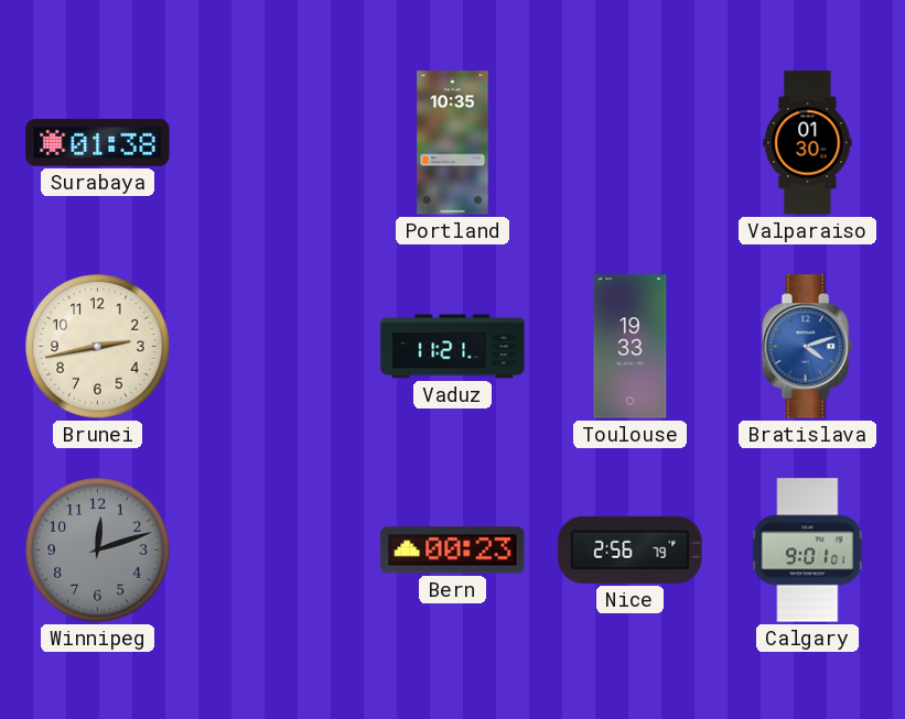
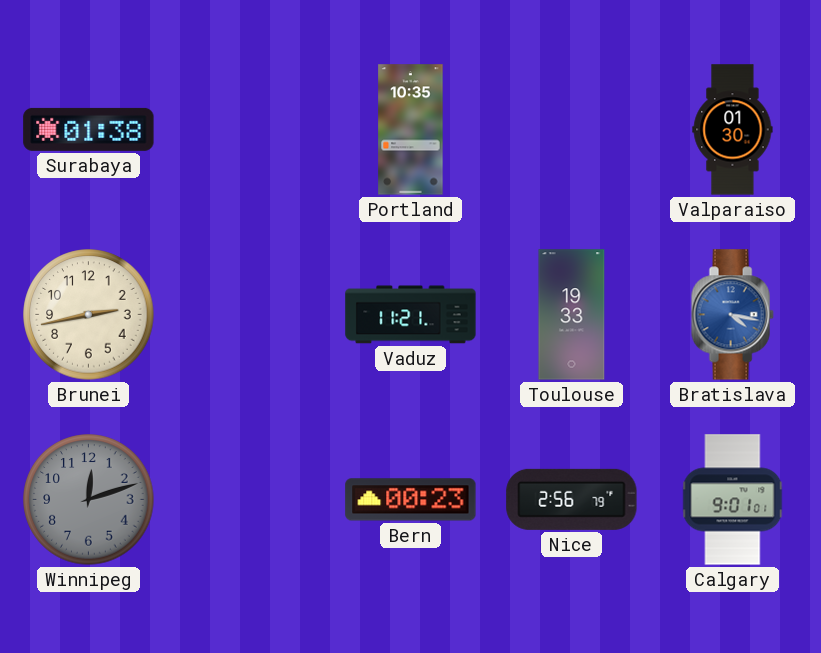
Bratislava: 4:12 -> 4:17
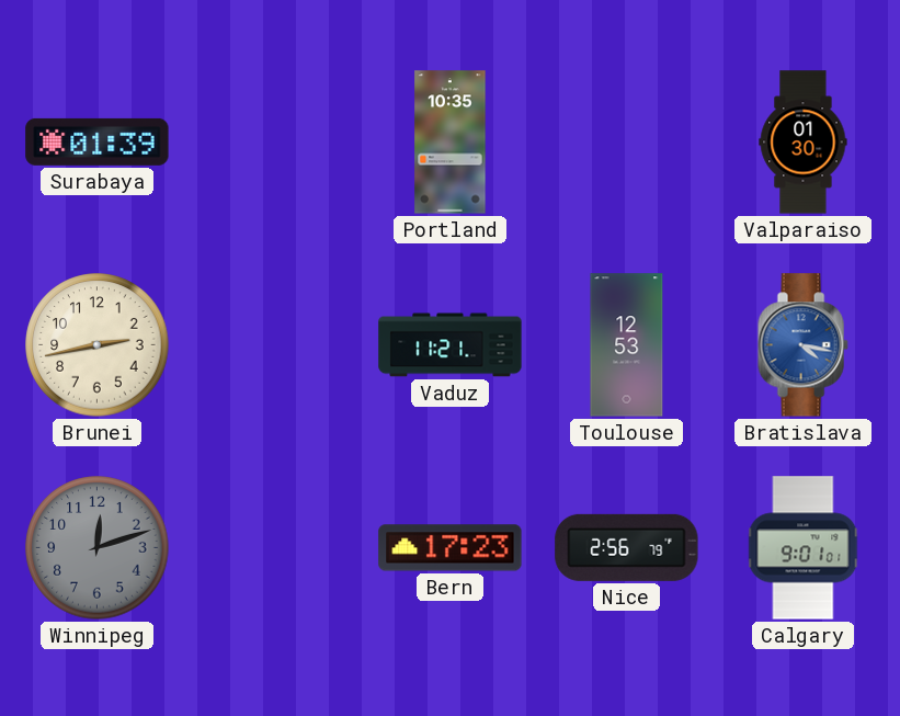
Surabaya: 01:38 -> 01:39
Toulouse: 19:33 -> 12:53
Bern: 00:23 -> 17:23
